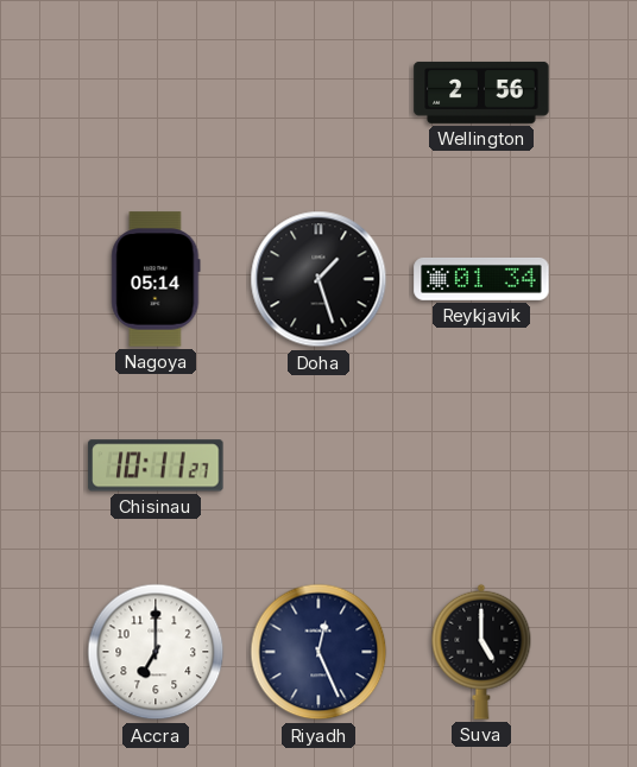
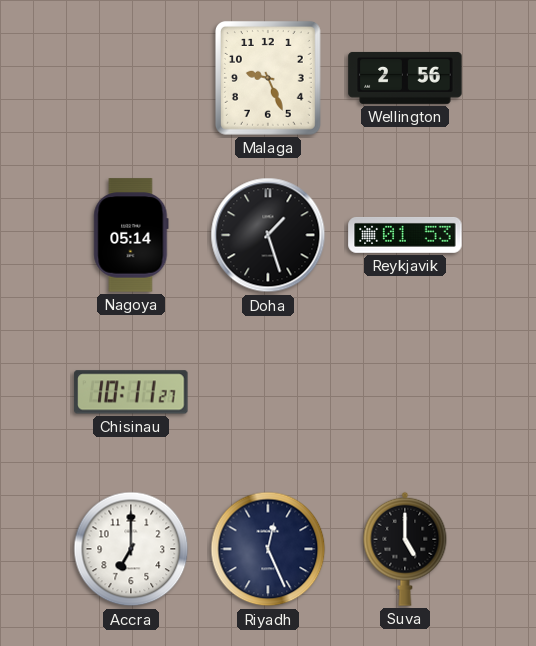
Malaga: none -> 9:26
Reykjavik: 01:34 -> 01:53
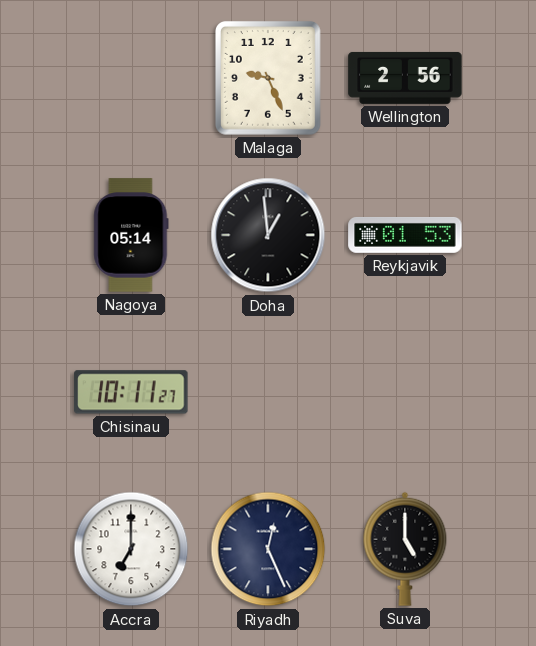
Doha: 1:27 -> 12:59
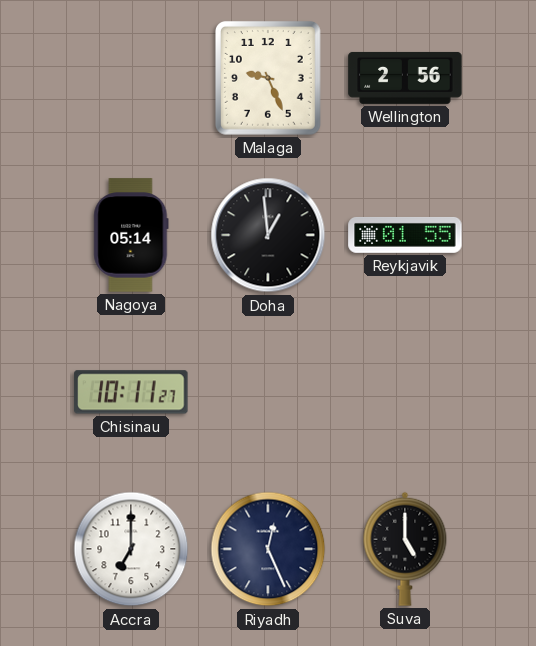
Reykjavik: 01:53 -> 01:55
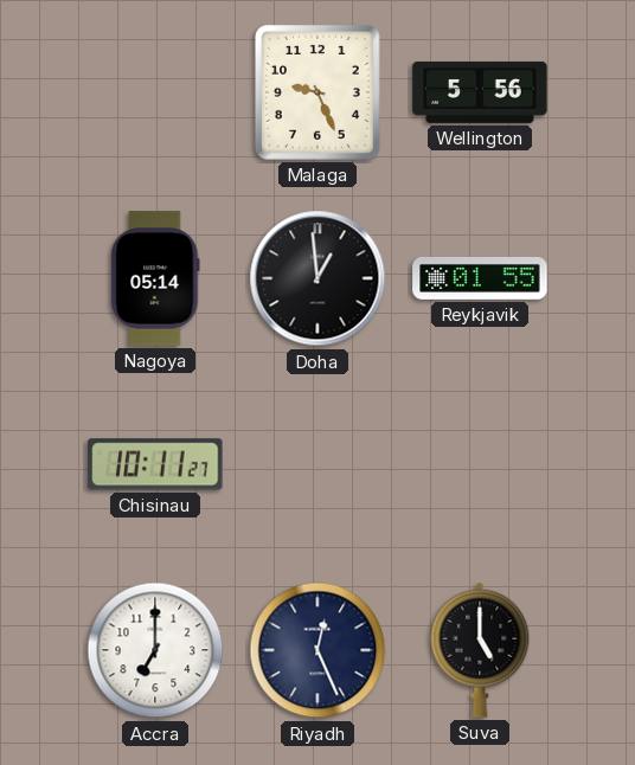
Wellington: 2:56 -> 5:56
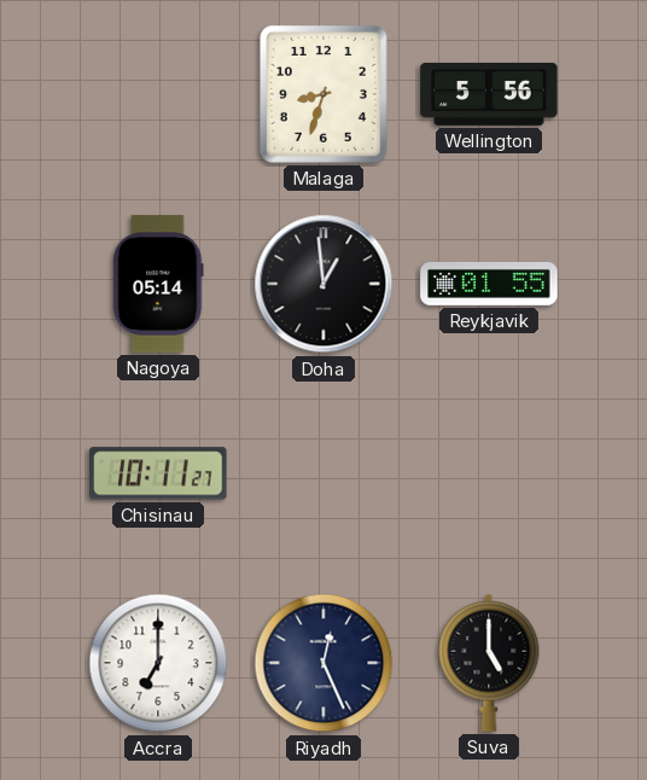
Malaga: 9:26 -> 8:33
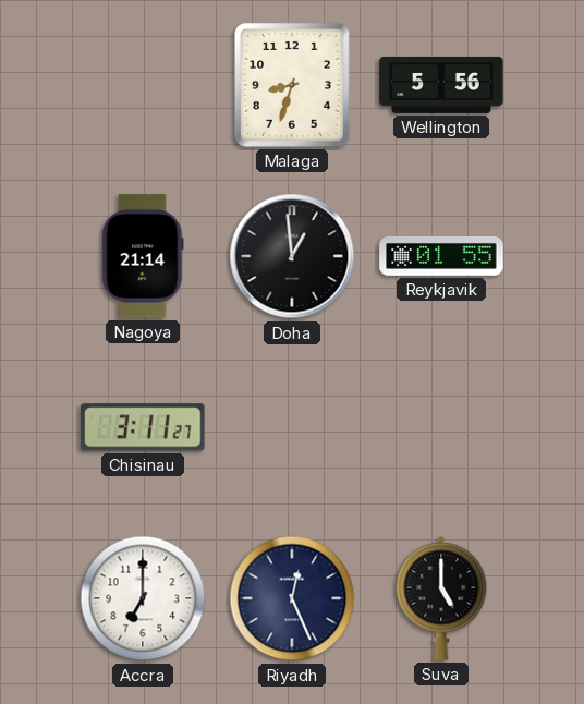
Nagoya: 05:14 -> 21:14
Chisinau: 10:11 -> 3:11
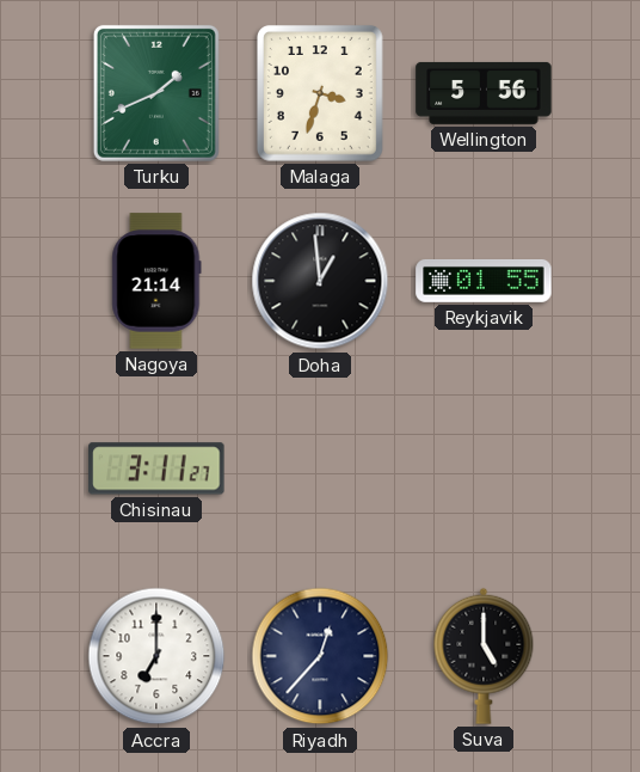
Turku: none -> 1:41
Malaga: 8:33 -> 3:33
Riyadh: 12:26 -> 12:37
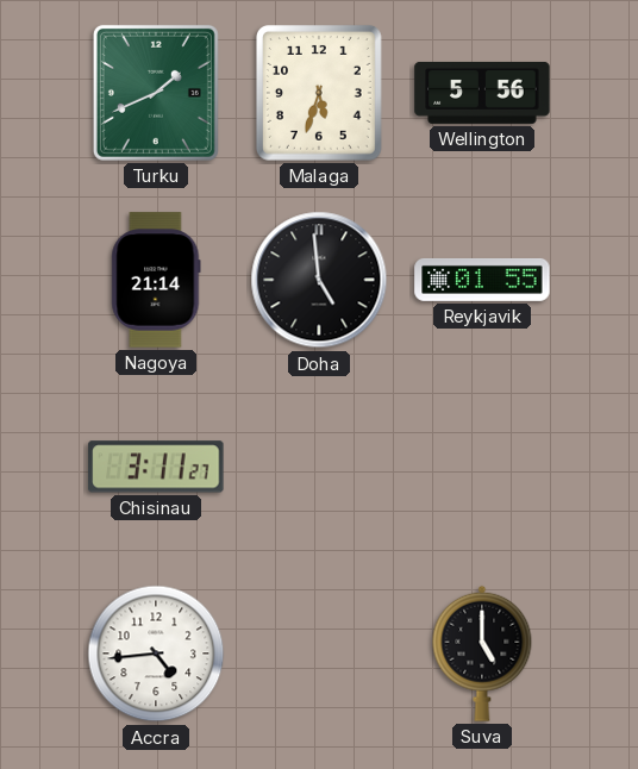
Malaga: 3:33 -> 5:33
Doha: 12:59 -> 4:59
Accra: 7:00 -> 4:44
Riyadh: 12:37 -> none
